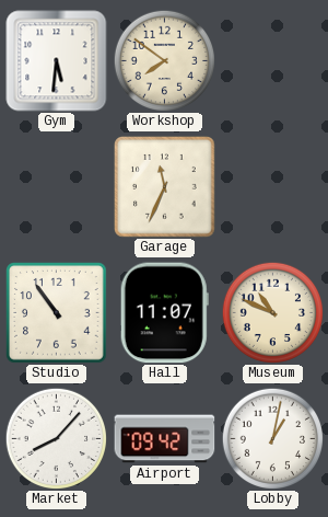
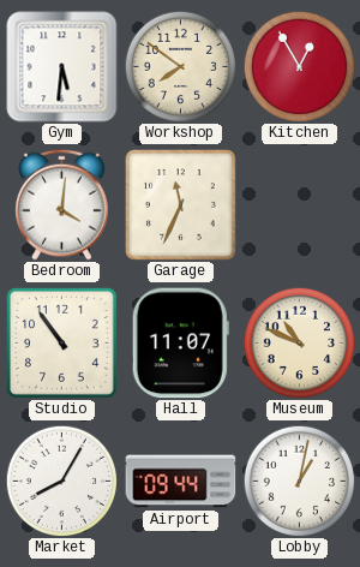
Kitchen: none -> 12:55
Bedroom: none -> 4:01
Market: 8:07 -> 8:05
Airport: 09:42 -> 09:44
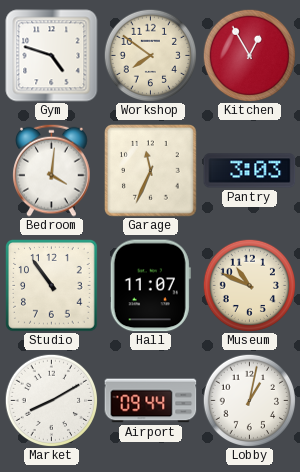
Gym: 5:31 -> 4:48
Pantry: none -> 3:03
Market: 8:05 -> 8:10
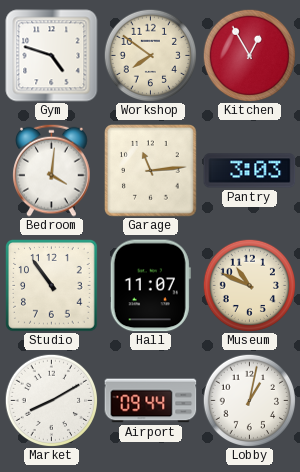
Garage: 11:34 -> 11:14
